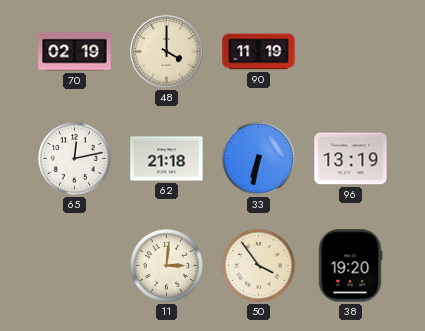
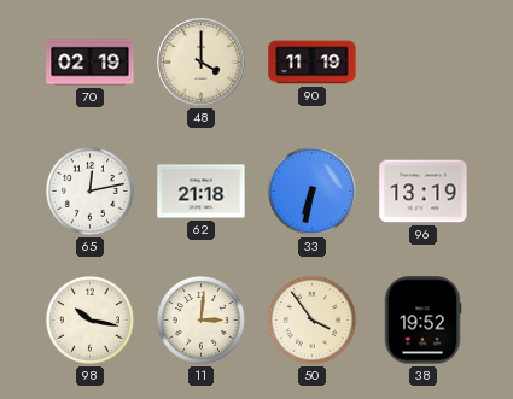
98: none -> 10:17
38: 19:20 -> 19:52
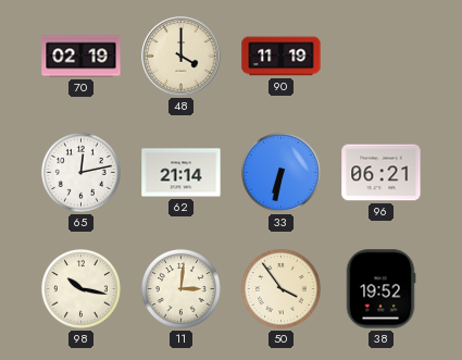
62: 21:18 -> 21:14
96: 13:19 -> 06:21
